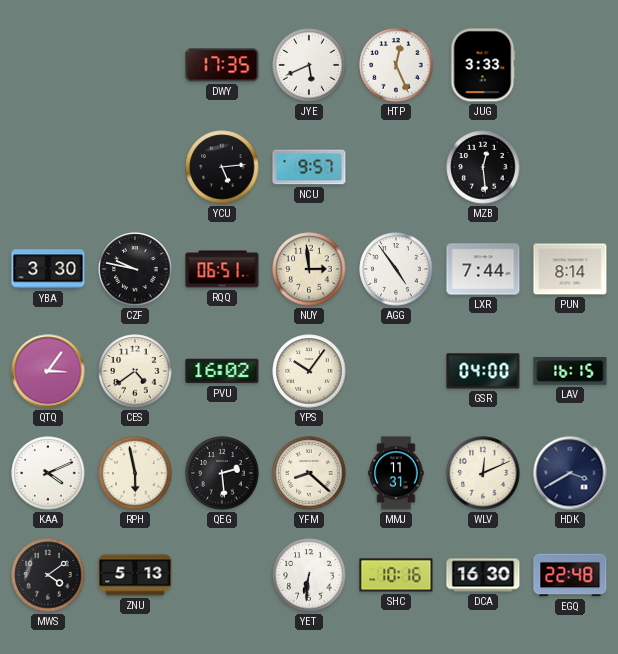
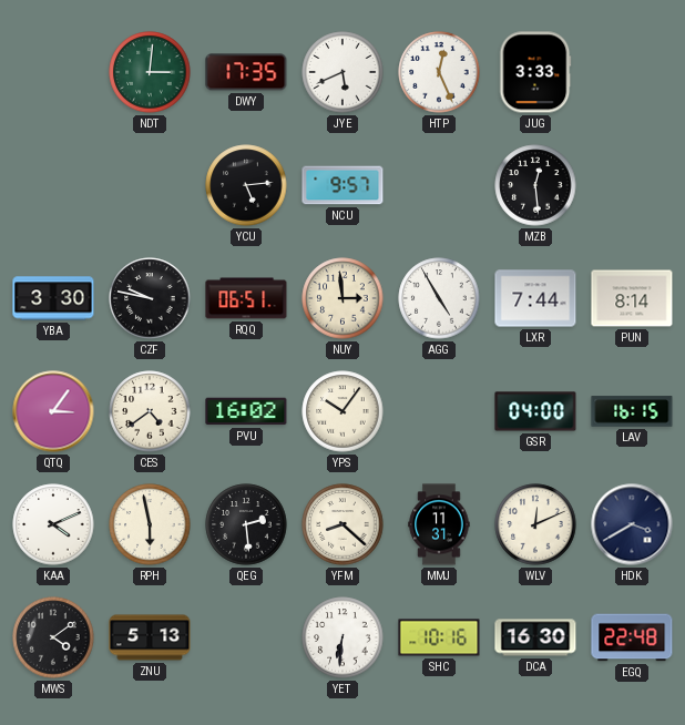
NDT: none -> 3:01
AGG: 4:54 -> 4:55
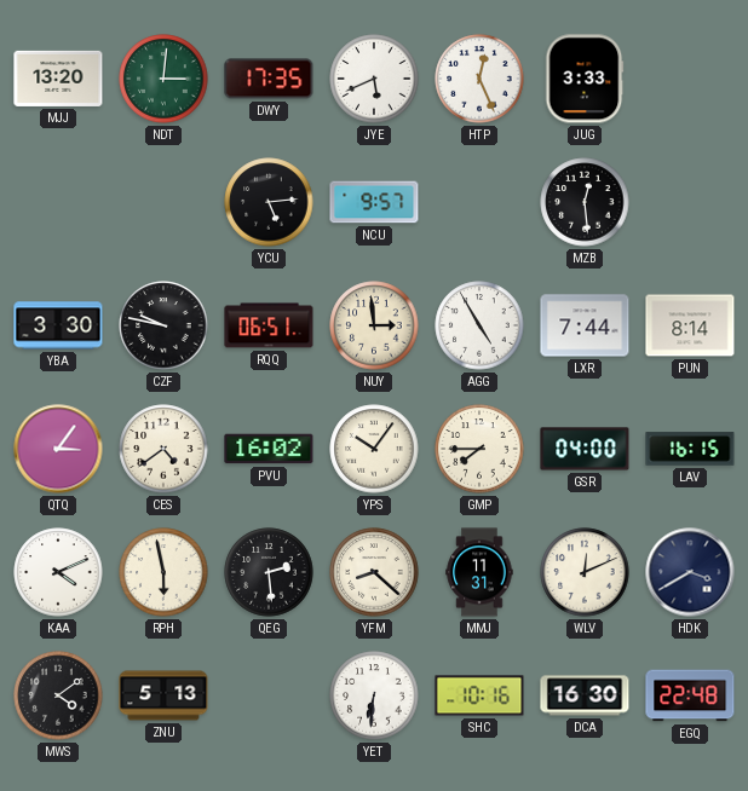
MJJ: none -> 13:20
GMP: none -> 7:45
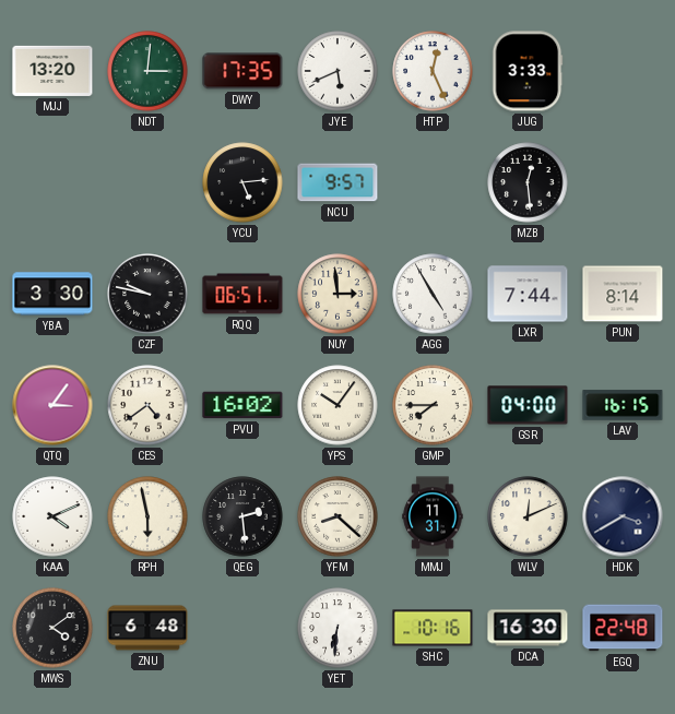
ZNU: 5:13 -> 6:48
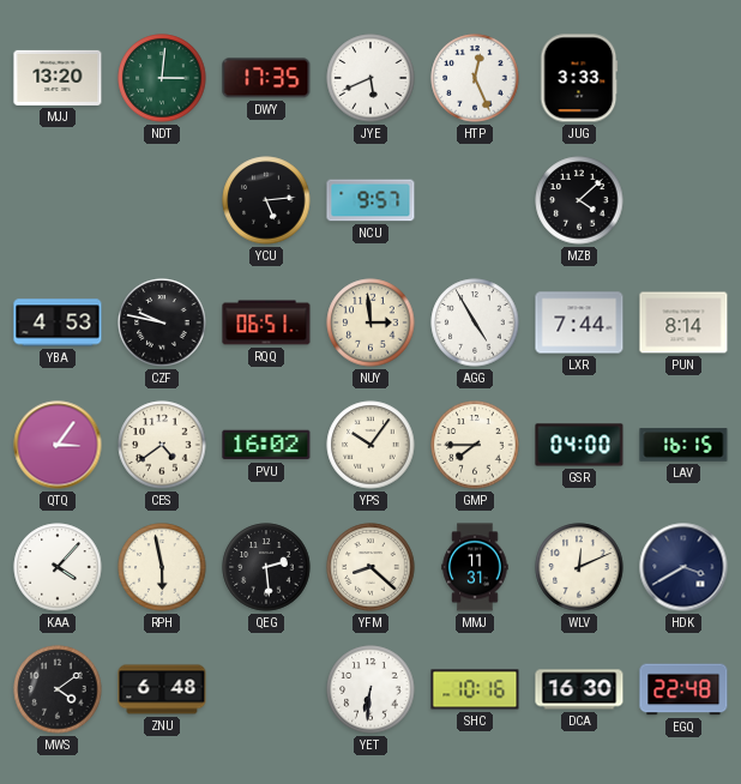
MZB: 12:29 -> 4:08
YBA: 3:30 -> 4:53
KAA: 4:11 -> 4:07
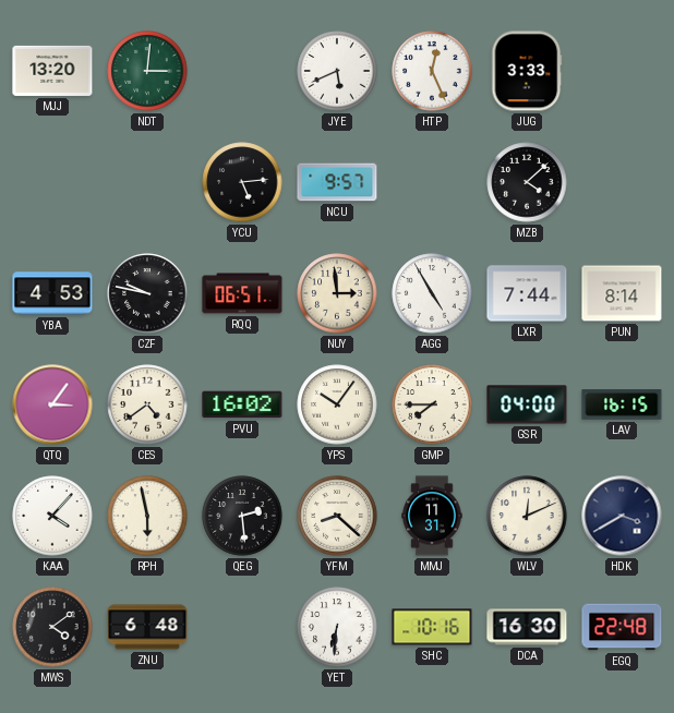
DWY: 17:35 -> none
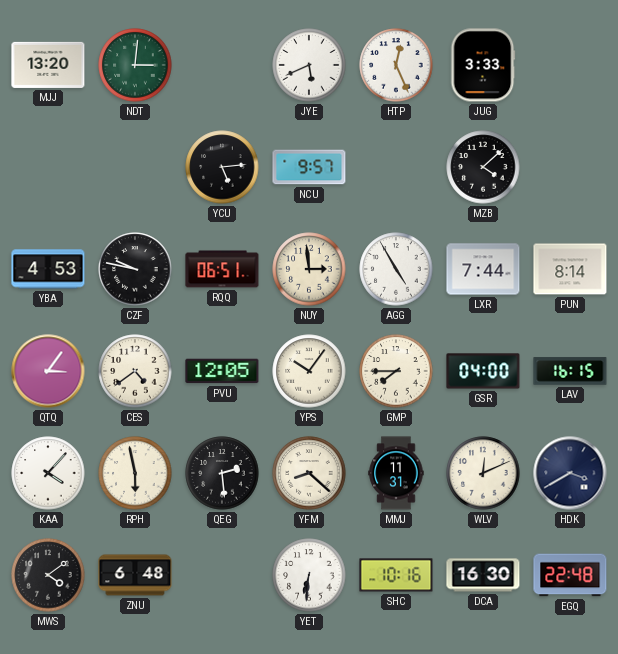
PVU: 16:02 -> 12:05
